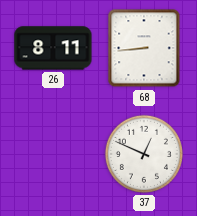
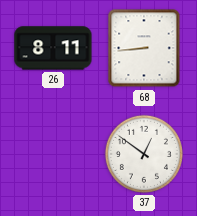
37: 12:49 -> 12:51
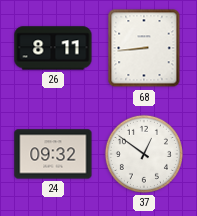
24: none -> 09:32
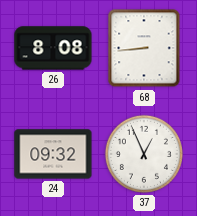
26: 8:11 -> 8:08
37: 12:51 -> 12:56
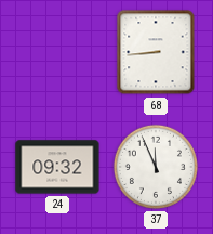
26: 8:08 -> none
37: 12:56 -> 11:56
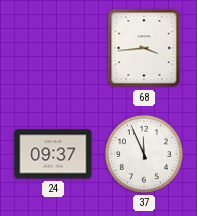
68: 8:44 -> 3:44
24: 09:32 -> 09:37
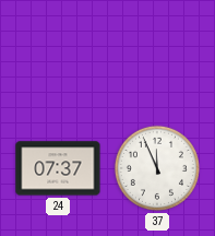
68: 3:44 -> none
24: 09:37 -> 07:37
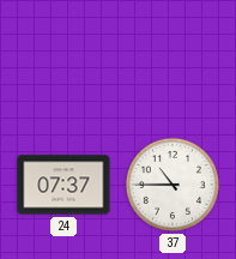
37: 11:56 -> 10:45
